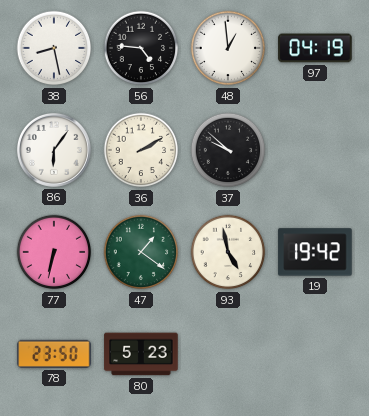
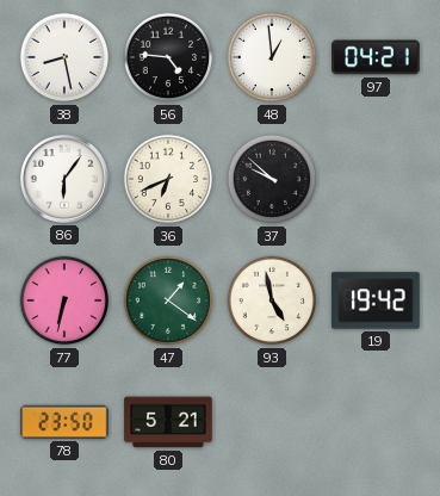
97: 04:19 -> 04:21
36: 2:10 -> 6:41
80: 5:23 -> 5:21
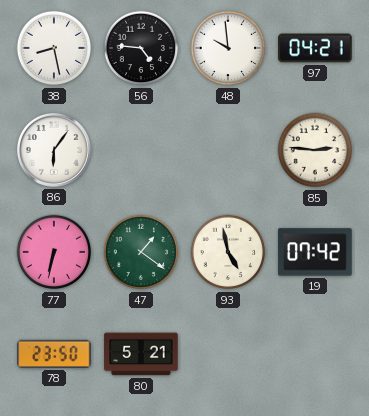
48: 12:59 -> 9:59
36: 6:41 -> none
37: 9:52 -> none
85: none -> 2:46
19: 19:42 -> 07:42
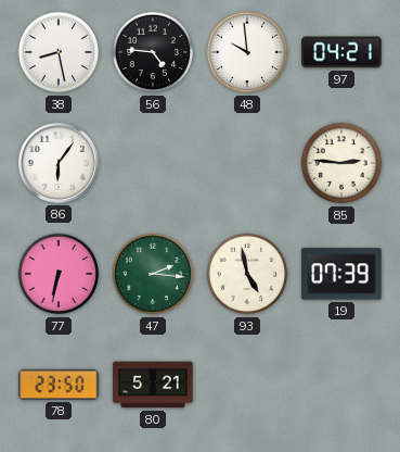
47: 1:21 -> 2:16
19: 07:42 -> 07:39
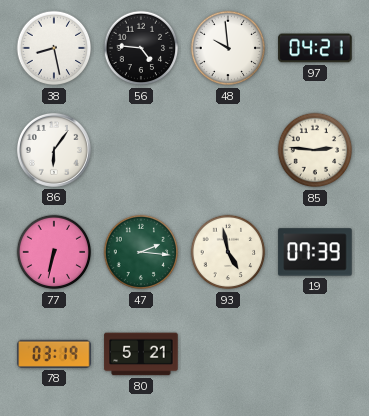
78: 23:50 -> 03:19
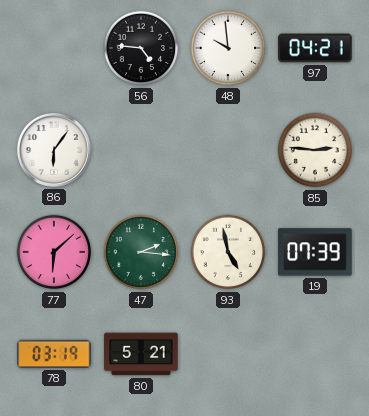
38: 8:28 -> none
77: 6:32 -> 6:08
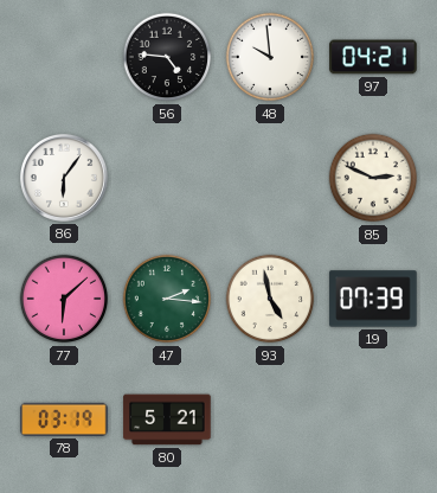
85: 2:46 -> 2:49
